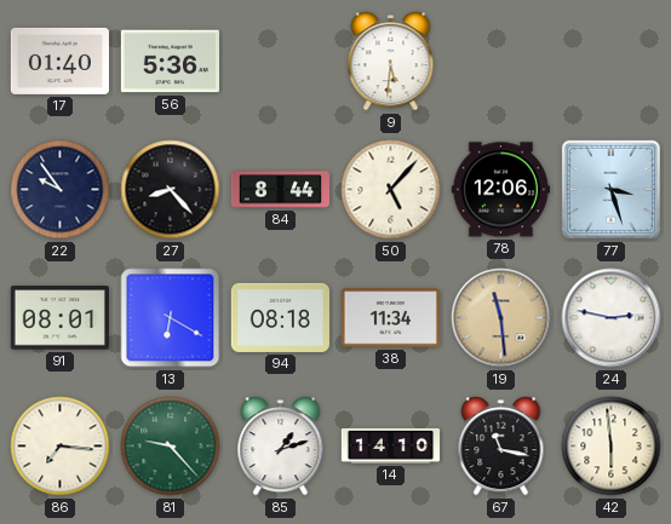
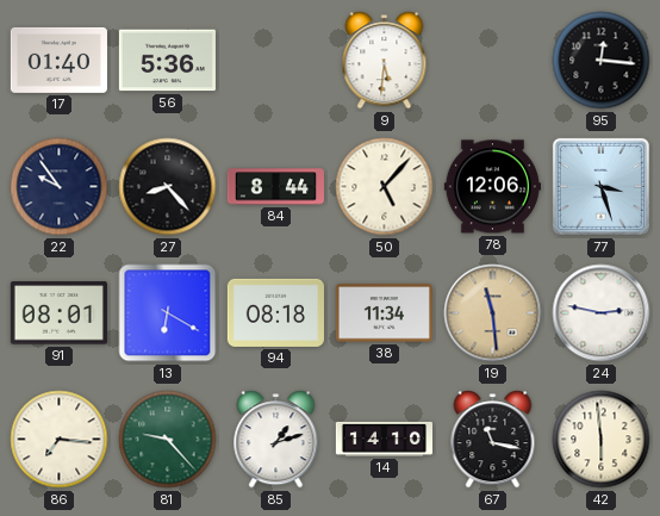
95: none -> 12:16
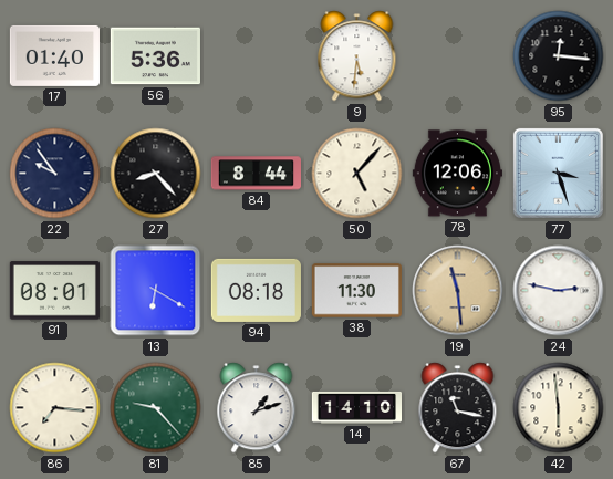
38: 11:34 -> 11:30
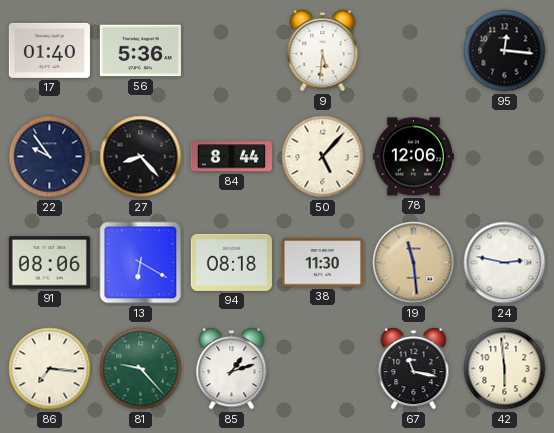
77: 3:27 -> none
91: 08:01 -> 08:06
14: 14:10 -> none
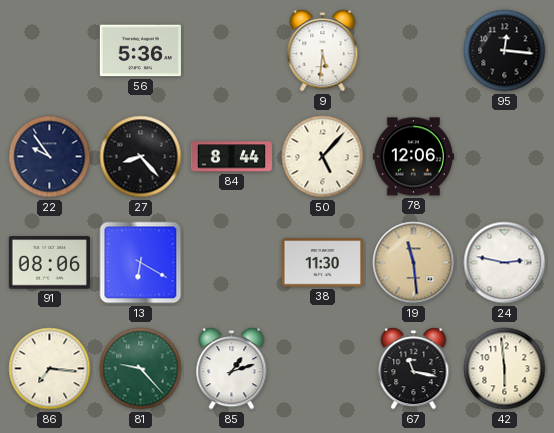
17: 01:40 -> none
94: 08:18 -> none
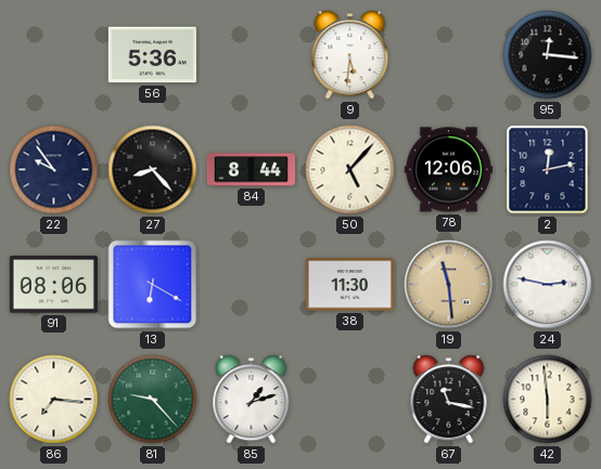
2: none -> 12:13
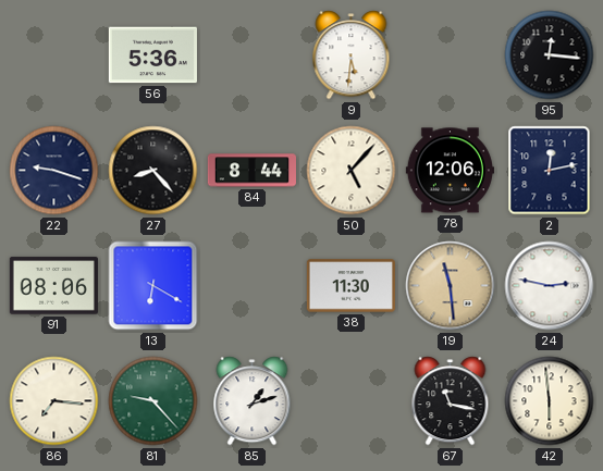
22: 9:54 -> 9:18
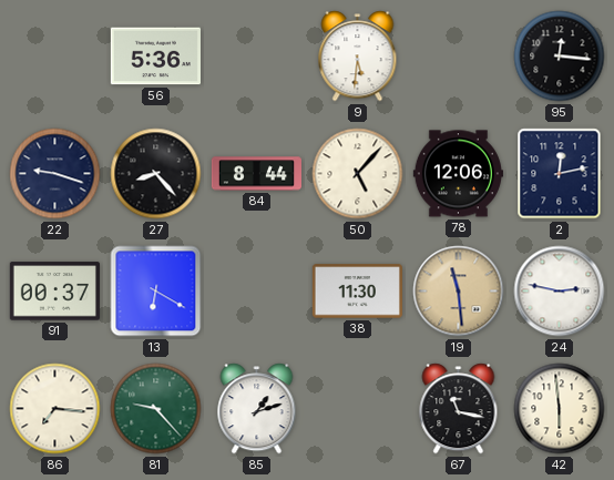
91: 08:06 -> 00:37
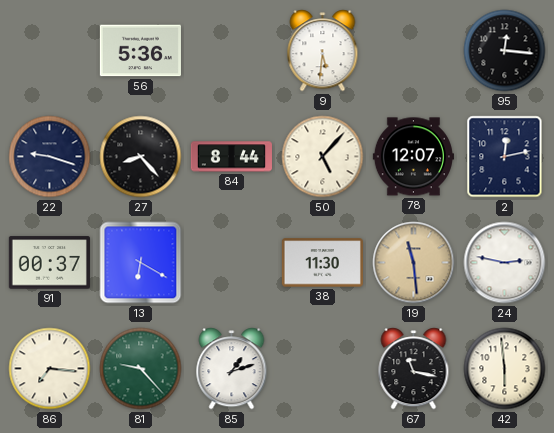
78: 12:06 -> 12:07
